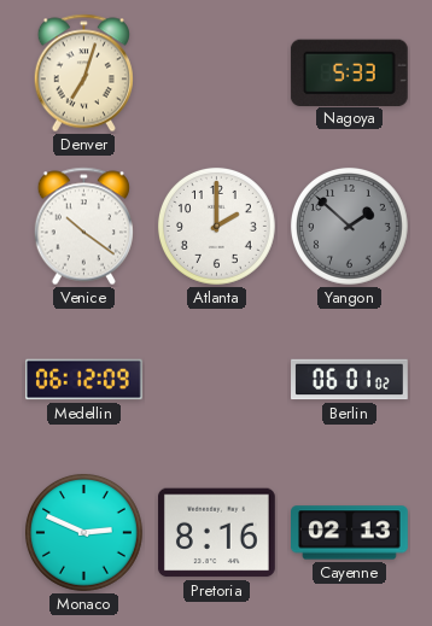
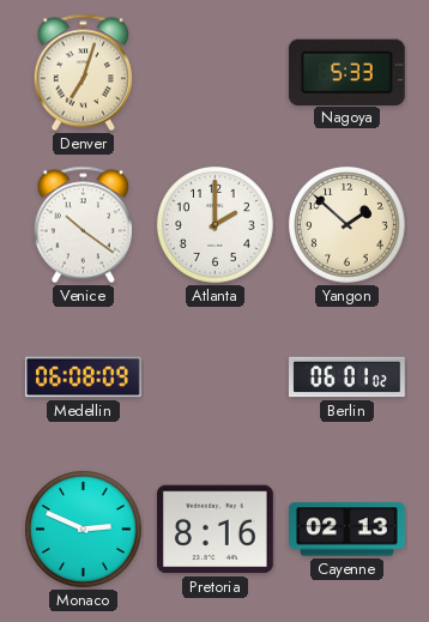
Yangon dial: grey -> cream
Medellin: 06:12 -> 06:08
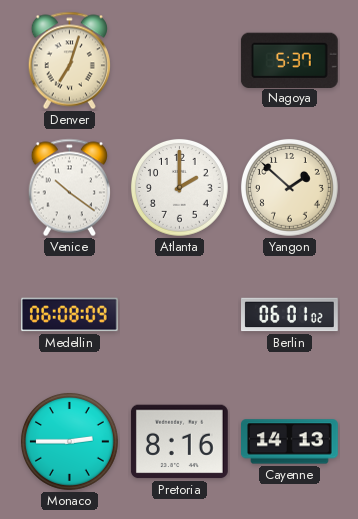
Nagoya: 5:33 -> 5:37
Monaco: 2:49 -> 2:45
Cayenne: 02:13 -> 14:13
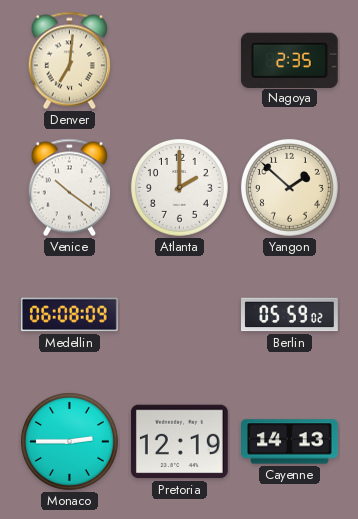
Denver: 7:03 -> 7:01
Nagoya: 5:37 -> 2:35
Berlin: 06:01 -> 05:59
Pretoria: 8:16 -> 12:19
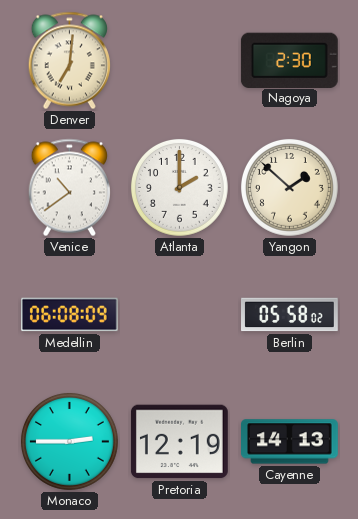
Nagoya: 2:35 -> 2:30
Venice: 10:21 -> 10:39
Berlin: 05:59 -> 05:58
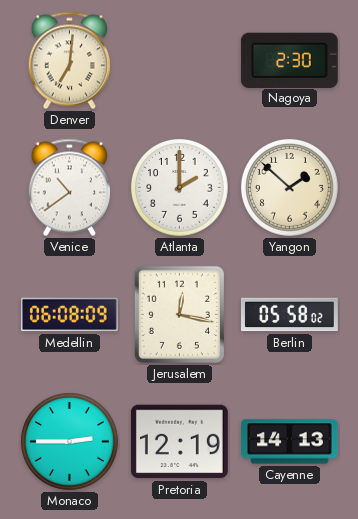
Jerusalem: none -> 12:17
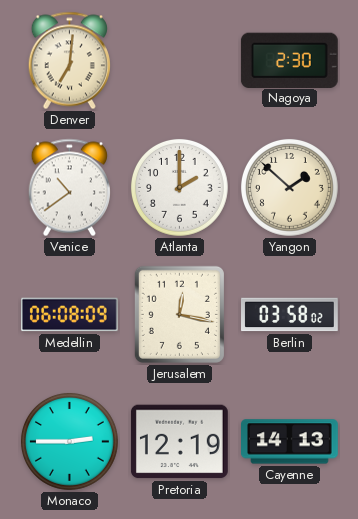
Berlin: 05:58 -> 03:58
